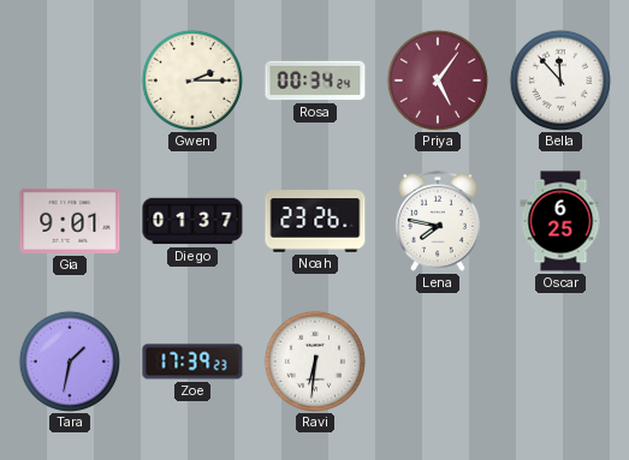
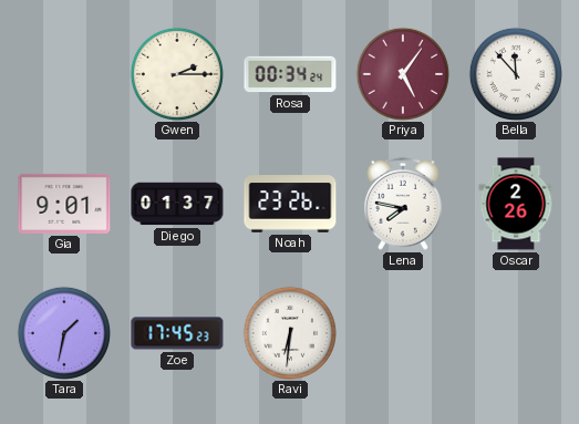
Oscar: 6:25 -> 2:26
Zoe: 17:39 -> 17:45
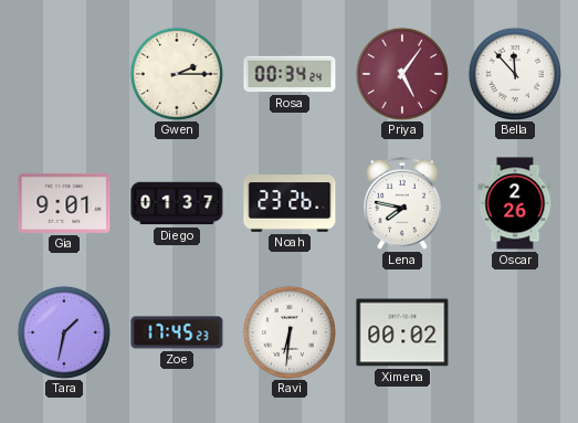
Ximena: none -> 00:02
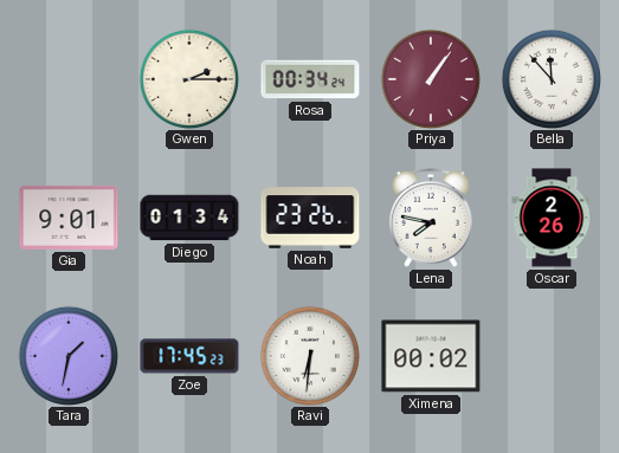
Priya: 5:06 -> 1:06
Diego: 01:37 -> 01:34
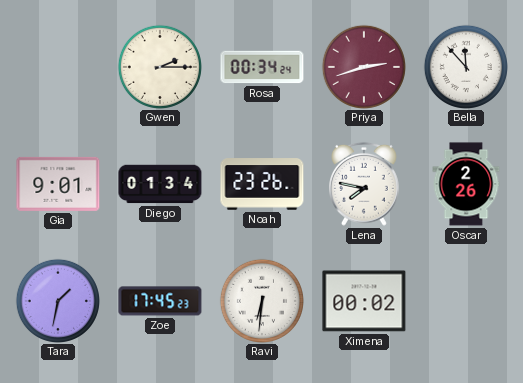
Priya: 1:06 -> 2:42
